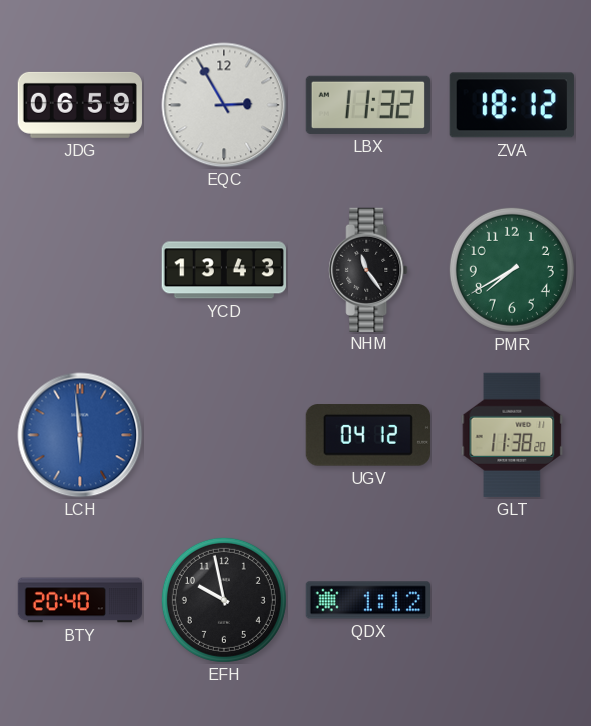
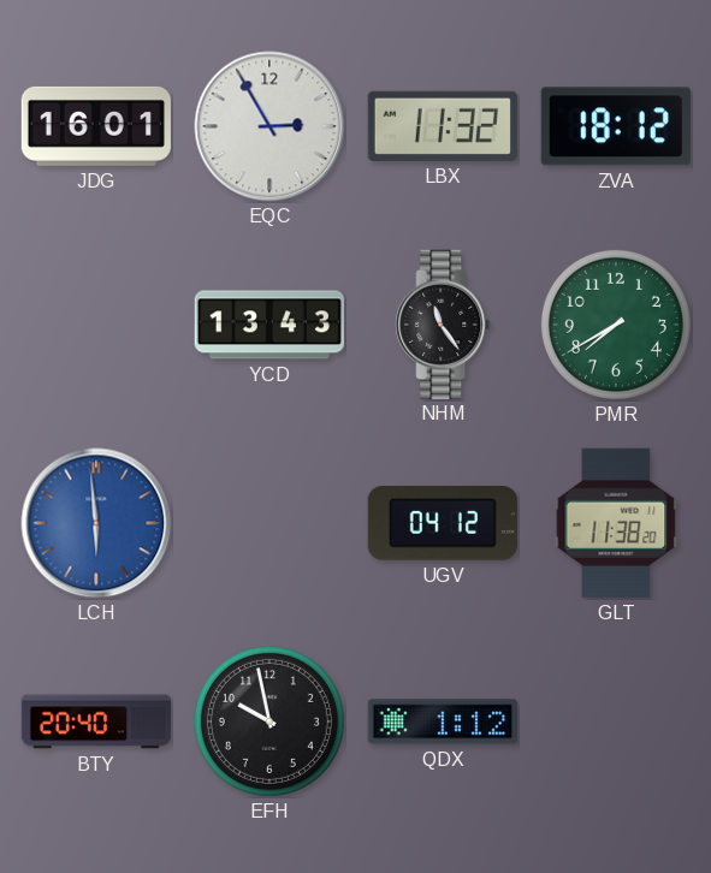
JDG: 06:59 -> 16:01
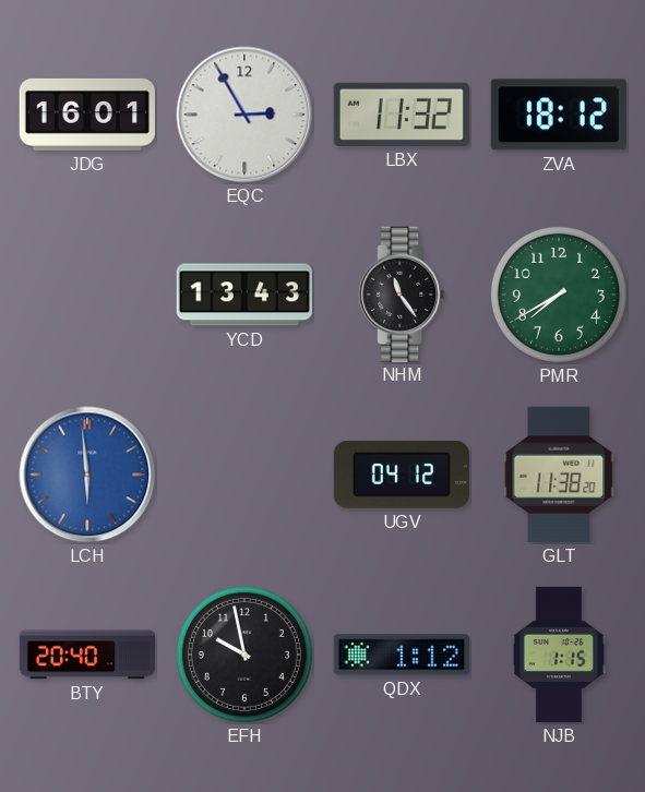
NJB: none -> 1:15
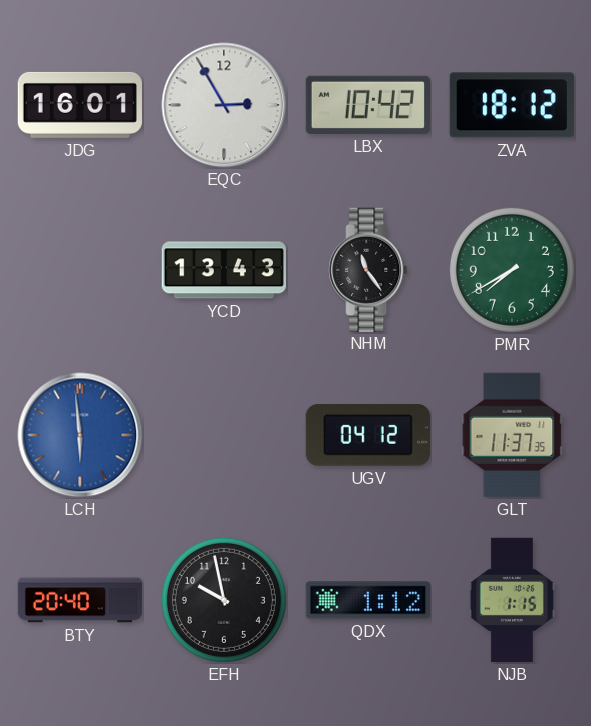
LBX: 11:32 -> 10:42
GLT: 11:38 -> 11:37
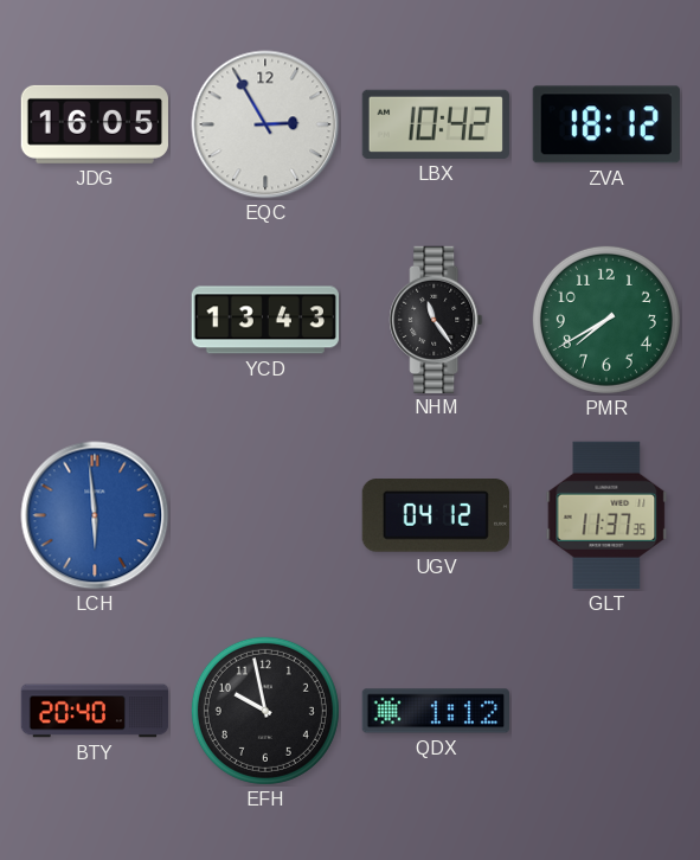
JDG: 16:01 -> 16:05
NJB: 1:15 -> none
